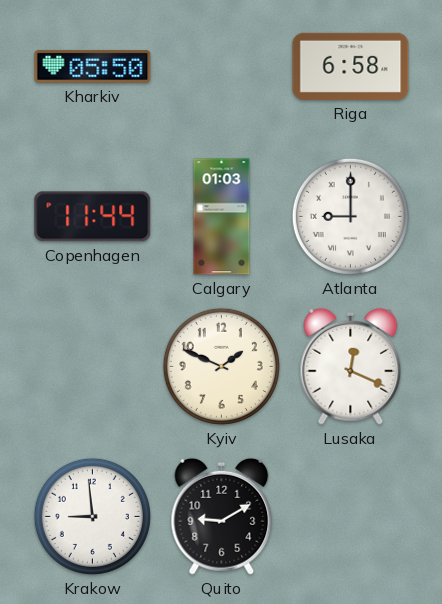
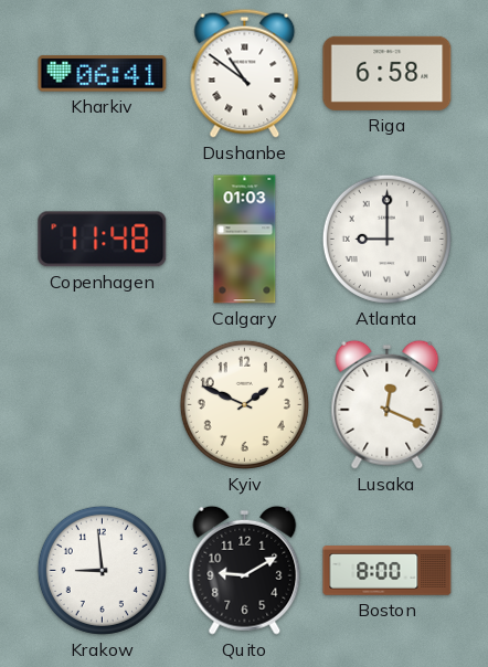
Kharkiv: 05:50 -> 06:41
Dushanbe: none -> 10:51
Copenhagen: 11:44 -> 11:48
Boston: none -> 8:00
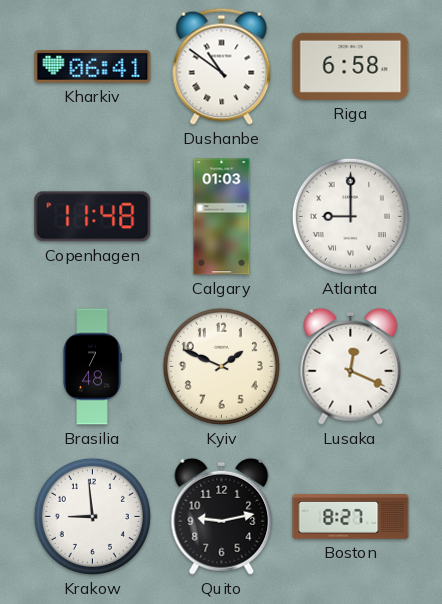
Brasilia: none -> 7:48
Quito: 9:10 -> 9:13
Boston: 8:00 -> 8:27
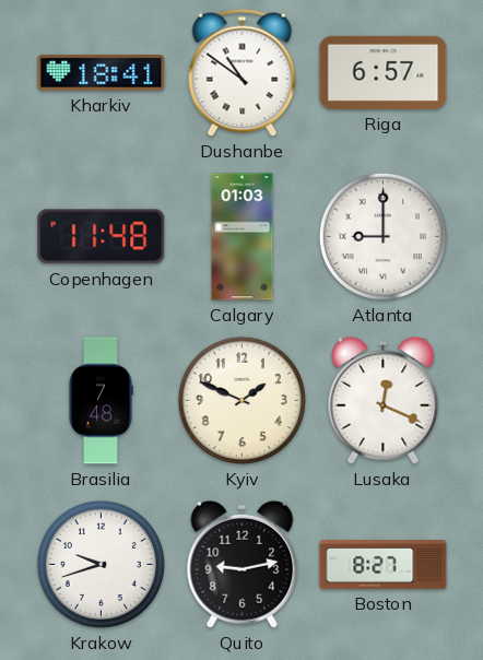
Kharkiv: 06:41 -> 18:41
Riga: 6:58 -> 6:57
Krakow: 8:59 -> 9:42
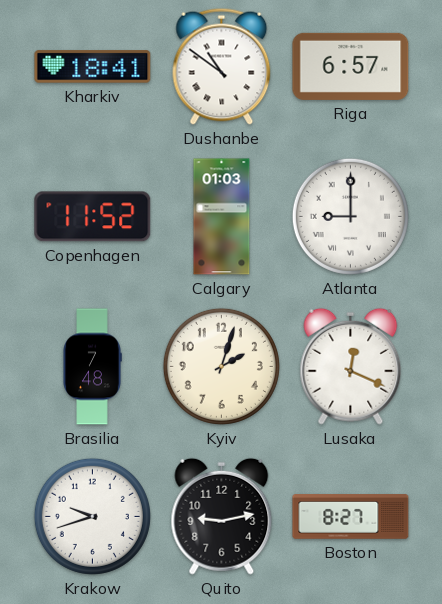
Copenhagen: 11:48 -> 11:52
Kyiv: 1:49 -> 2:03
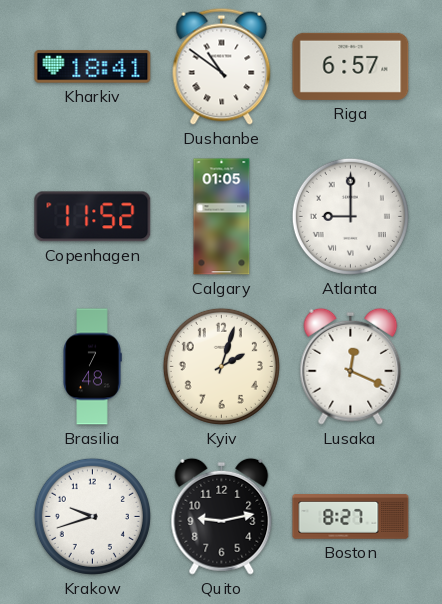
Calgary: 01:03 -> 01:05
